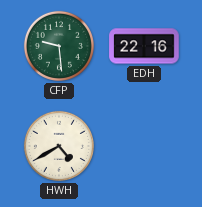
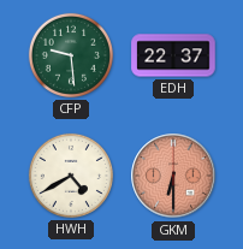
EDH: 22:16 -> 22:37
GKM: none -> 6:30
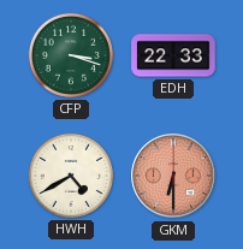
CFP: 9:29 -> 3:18
EDH: 22:37 -> 22:33
